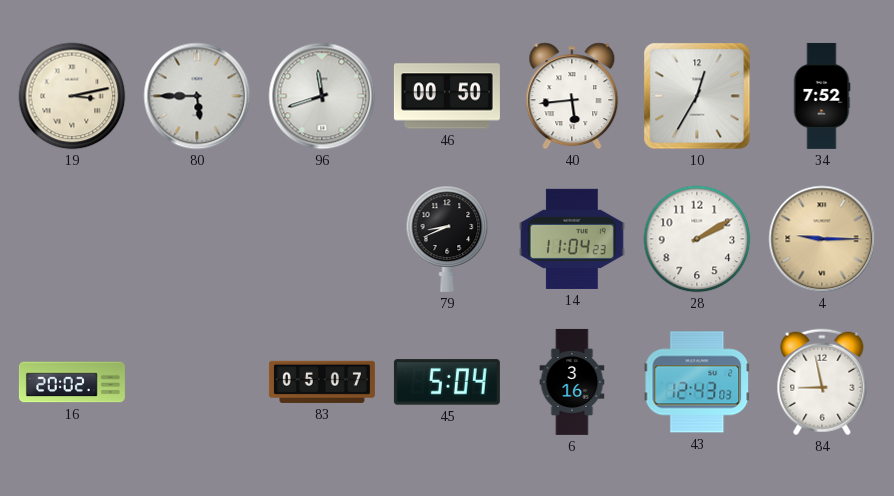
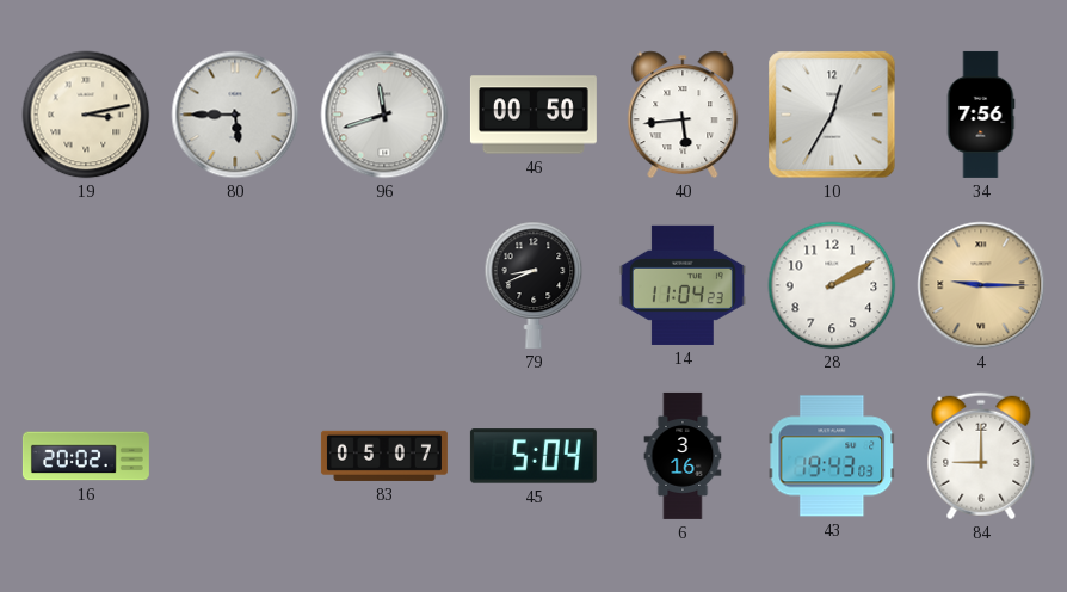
34: 7:52 -> 7:56
43: 12:43 -> 19:43
84: 8:58 -> 9:00
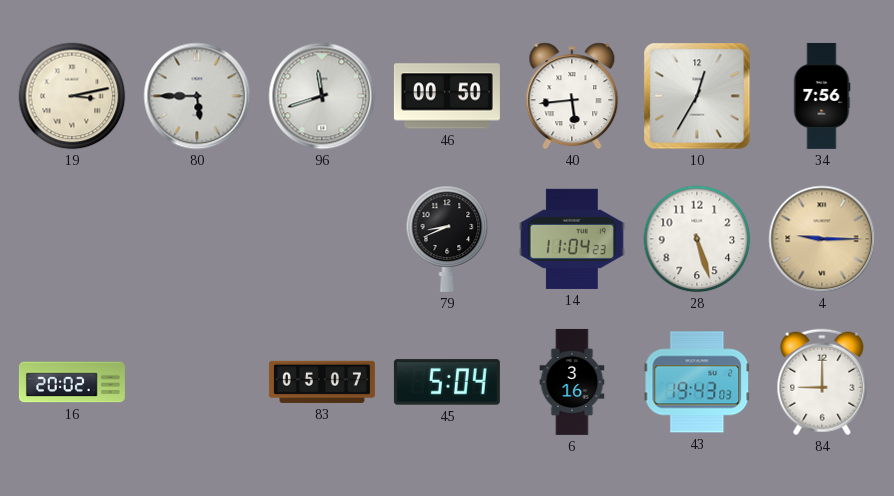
28: 2:10 -> 5:27
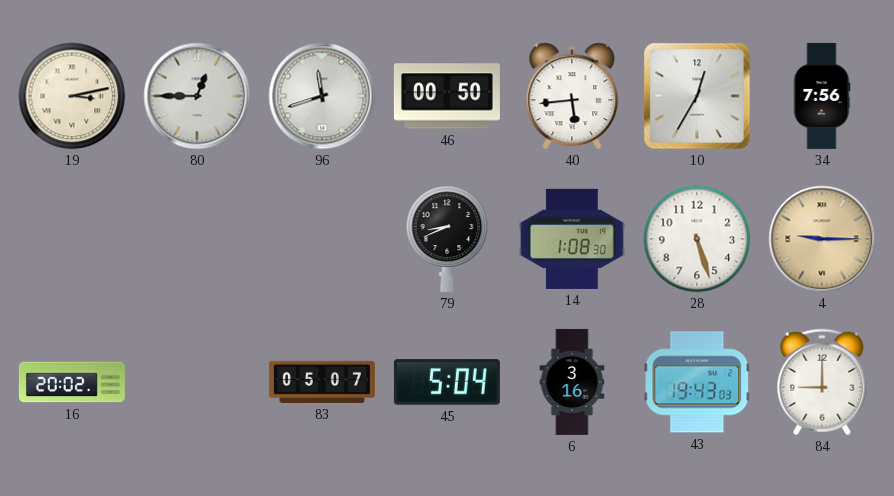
80: 5:45 -> 12:45
14: 11:04 -> 1:08
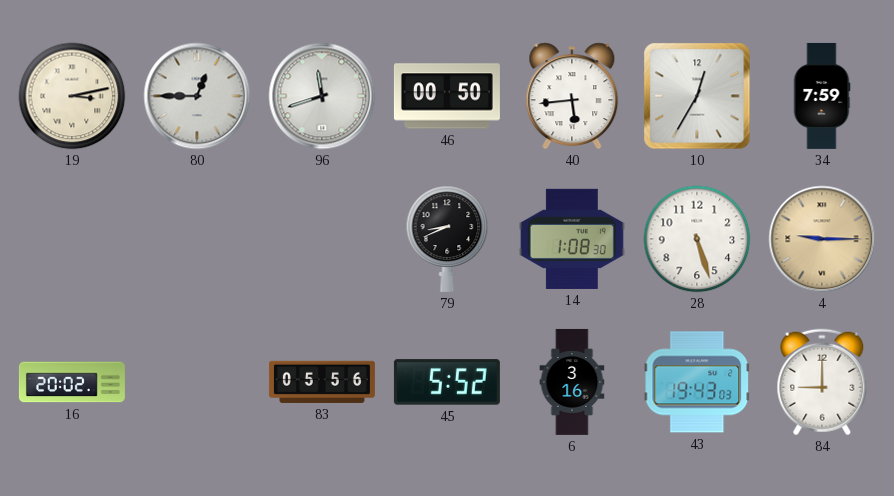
34: 7:56 -> 7:59
83: 05:07 -> 05:56
45: 5:04 -> 5:52
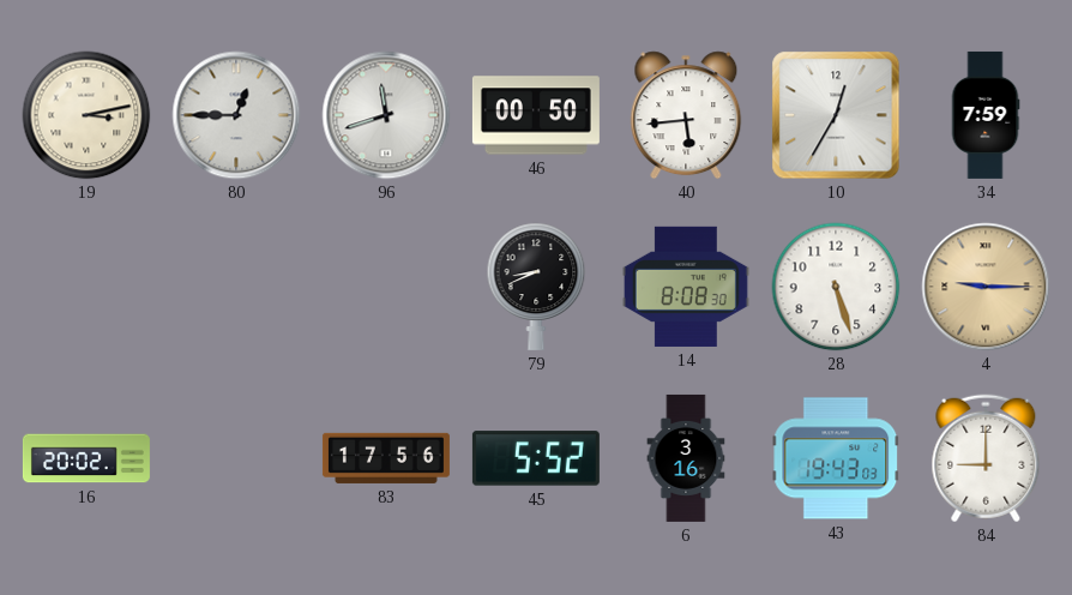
14: 1:08 -> 8:08
83: 05:56 -> 17:56
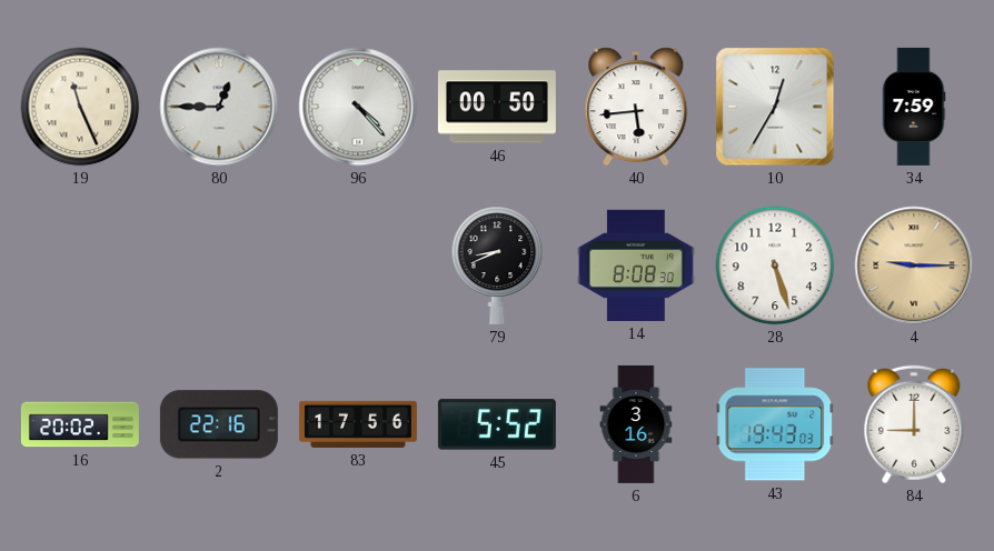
19: 3:13 -> 11:26
96: 11:42 -> 4:23
2: none -> 22:16
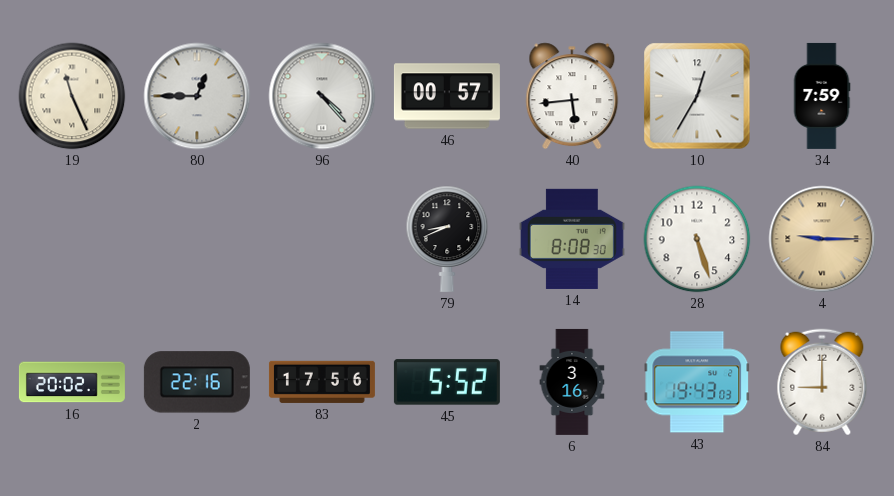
46: 00:50 -> 00:57
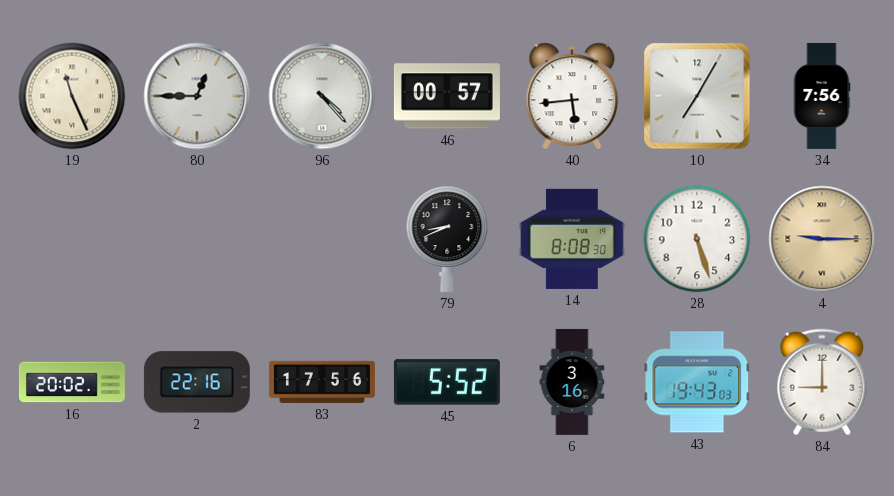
10: 12:35 -> 7:05
34: 7:59 -> 7:56
